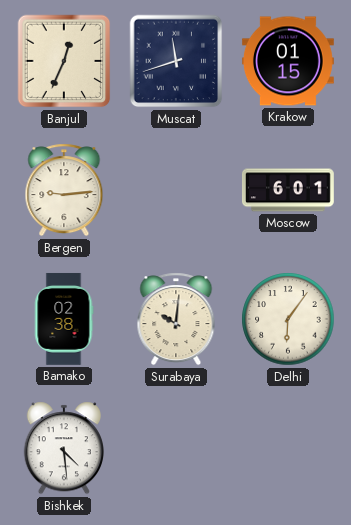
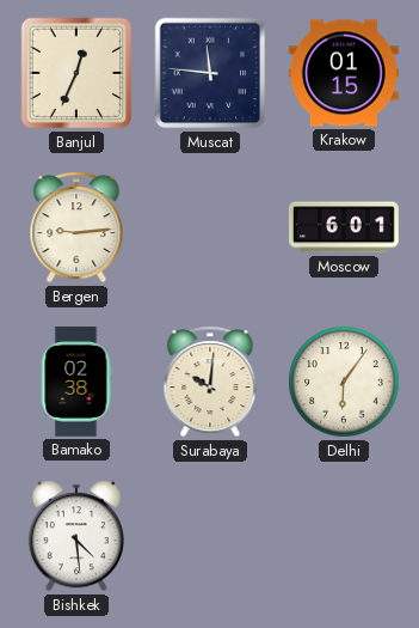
Muscat: 11:42 -> 11:46
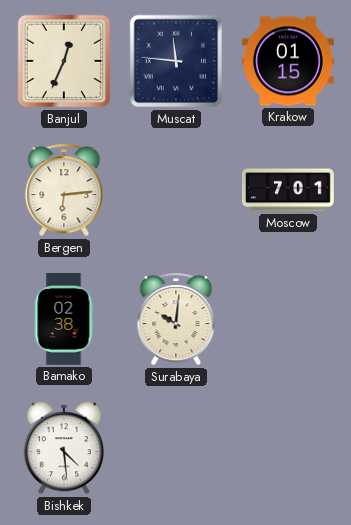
Bergen: 9:14 -> 6:14
Moscow: 6:01 -> 7:01
Delhi: 6:06 -> none
